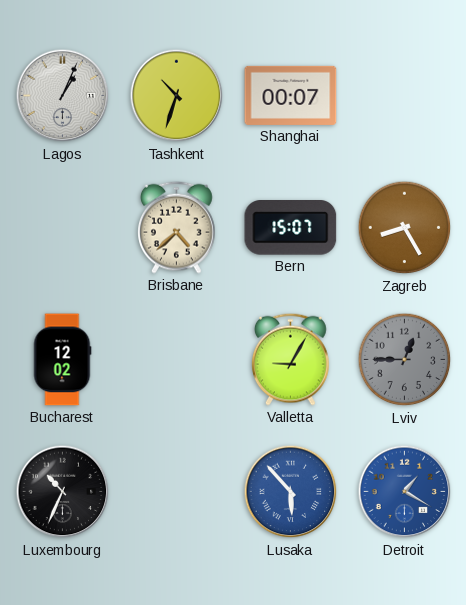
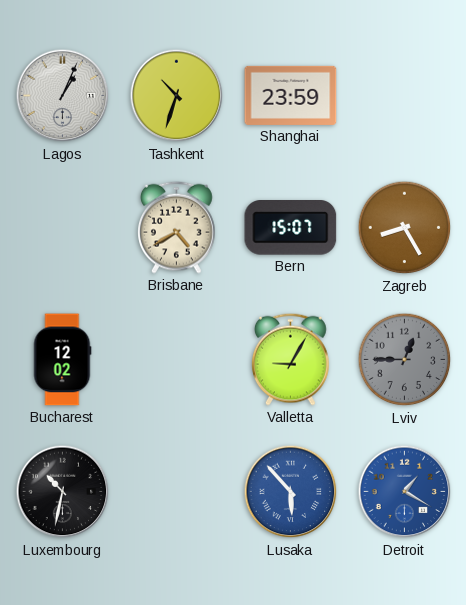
Shanghai: 00:07 -> 23:59
Brisbane: 4:38 -> 4:40
Luxembourg: 10:34 -> 10:32
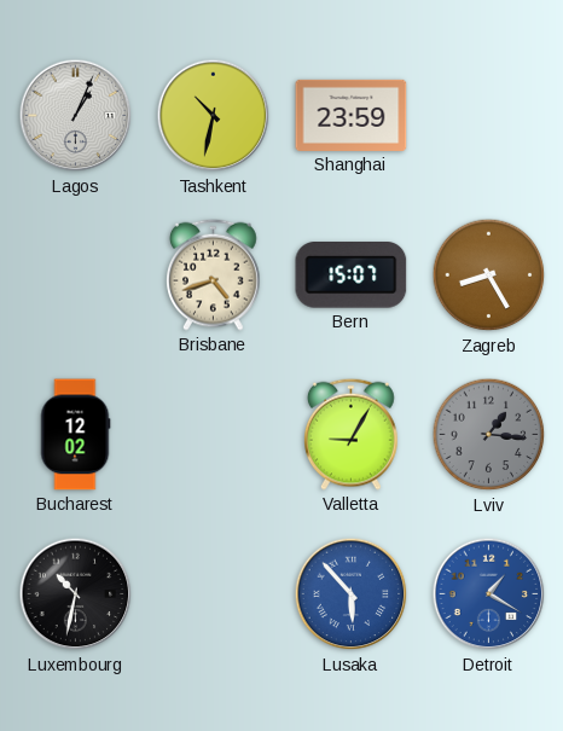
Tashkent: 10:33 -> 10:32
Brisbane: 4:40 -> 4:42
Lviv: 12:45 -> 1:16
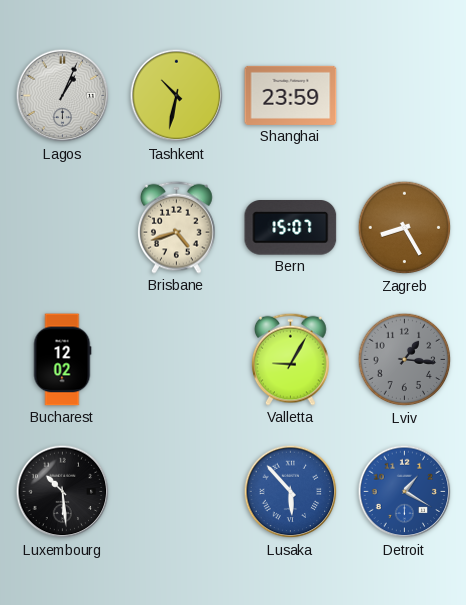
Luxembourg: 10:32 -> 10:29
